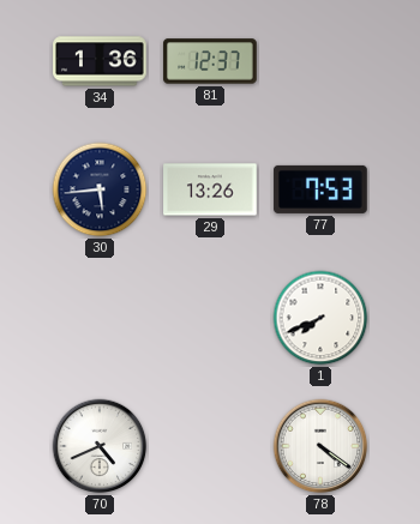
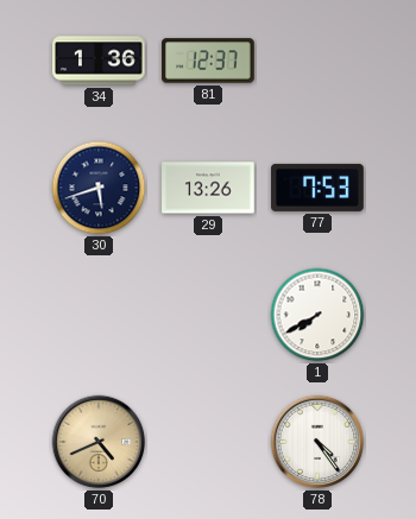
30: 5:44 -> 5:42
1: 7:41 -> 7:40
70 dial: white -> champagne
78: 4:21 -> 4:24
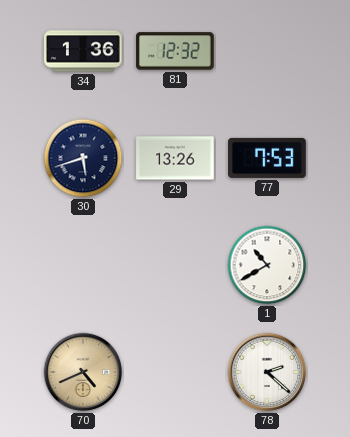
81: 12:37 -> 12:32
1: 7:40 -> 10:40
78: 4:24 -> 2:22
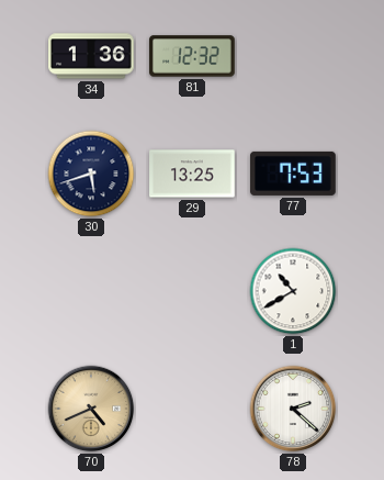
29: 13:26 -> 13:25
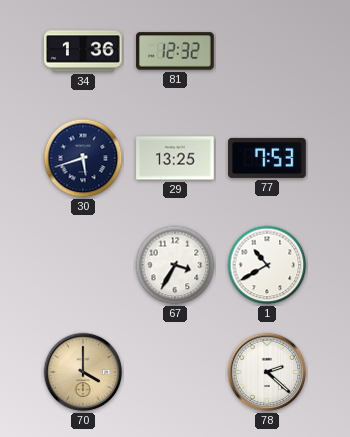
67: none -> 3:35
70: 4:41 -> 4:00
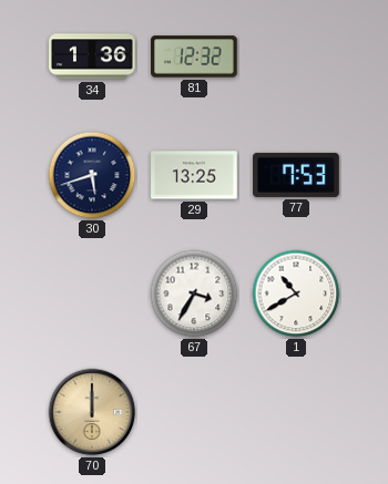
70: 4:00 -> 12:00
78: 2:22 -> none
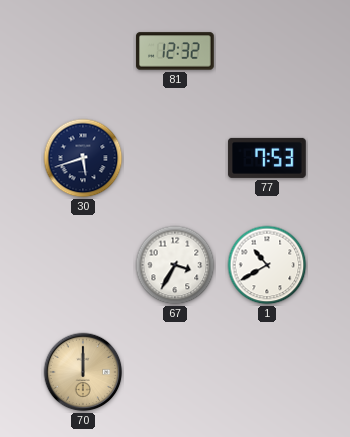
34: 1:36 -> none
29: 13:25 -> none
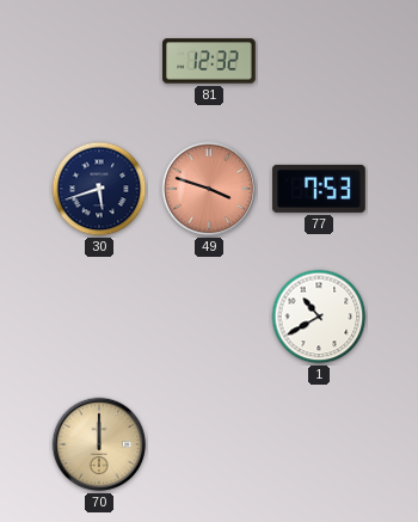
49: none -> 3:48
67: 3:35 -> none
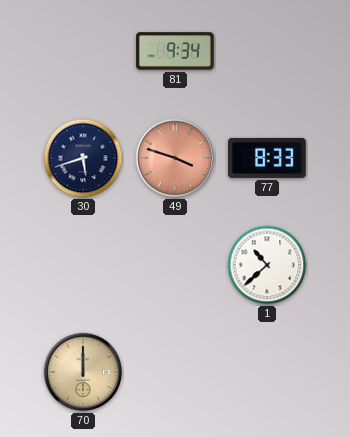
81: 12:32 -> 9:34
77: 7:53 -> 8:33
1: 10:40 -> 10:38
